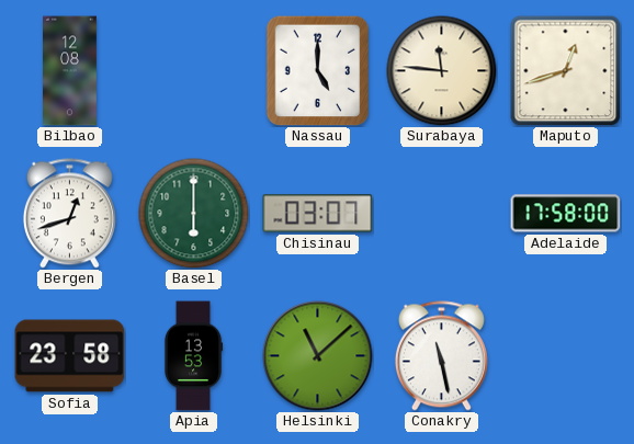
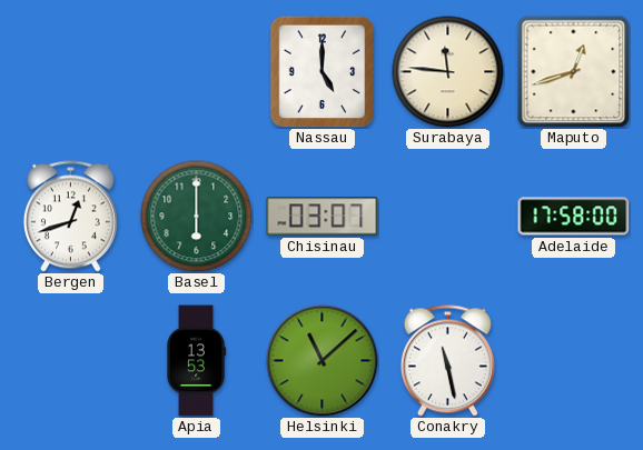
Bilbao: 12:08 -> none
Sofia: 23:58 -> none
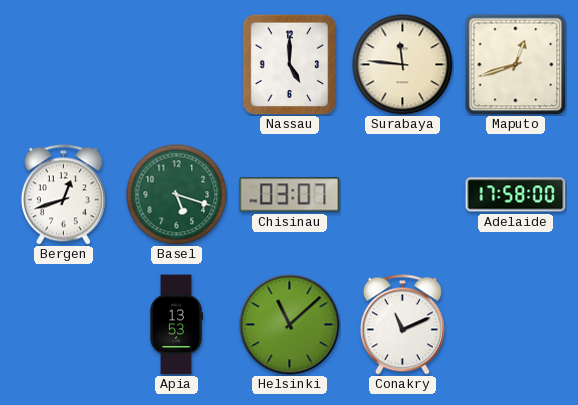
Basel: 6:00 -> 5:18
Conakry: 11:28 -> 11:11
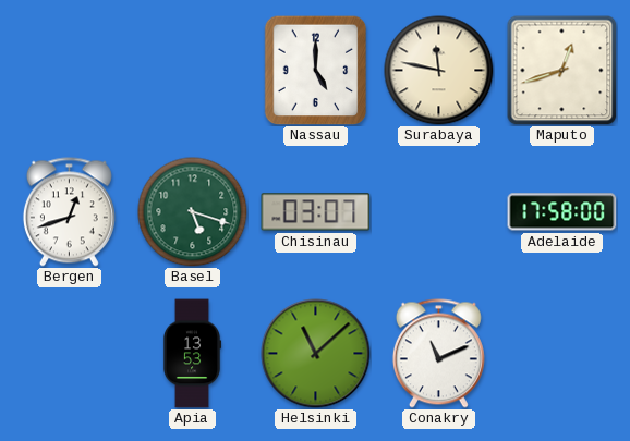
Surabaya: 11:46 -> 11:47
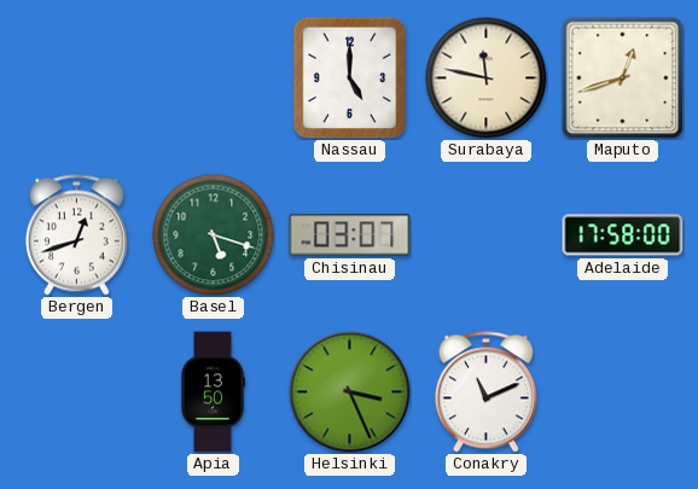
Apia: 13:53 -> 13:50
Helsinki: 11:08 -> 3:26
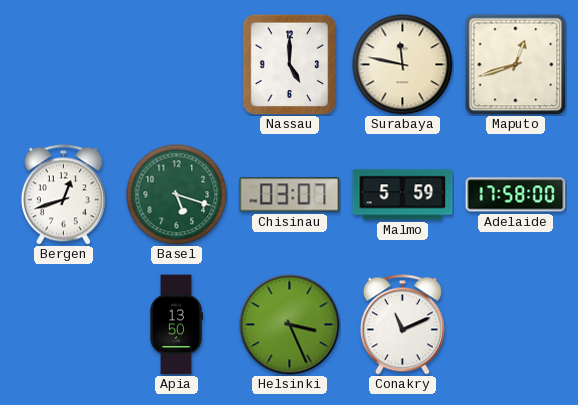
Malmo: none -> 5:59
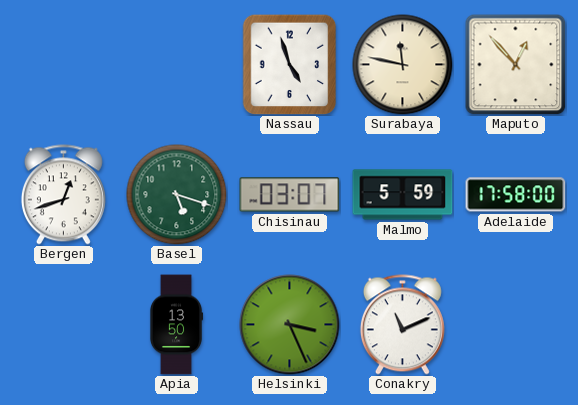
Nassau: 5:00 -> 4:57
Maputo: 12:42 -> 12:53
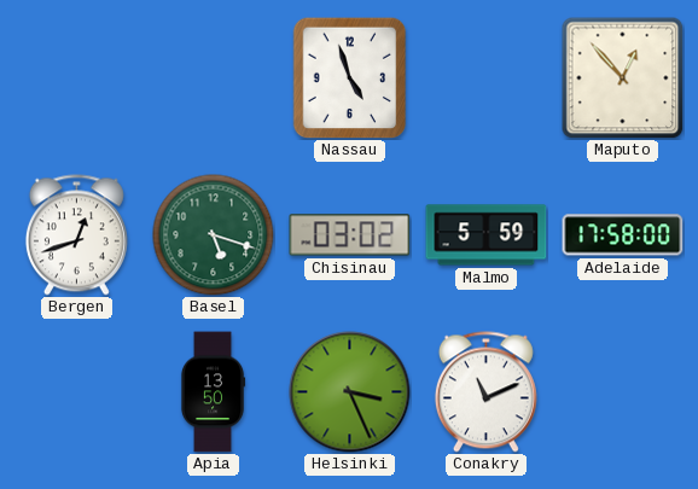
Surabaya: 11:47 -> none
Chisinau: 03:07 -> 03:02
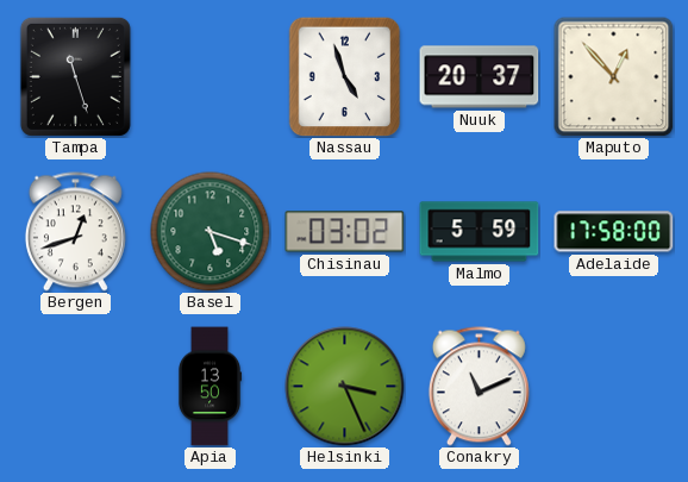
Tampa: none -> 11:27
Nuuk: none -> 20:37
